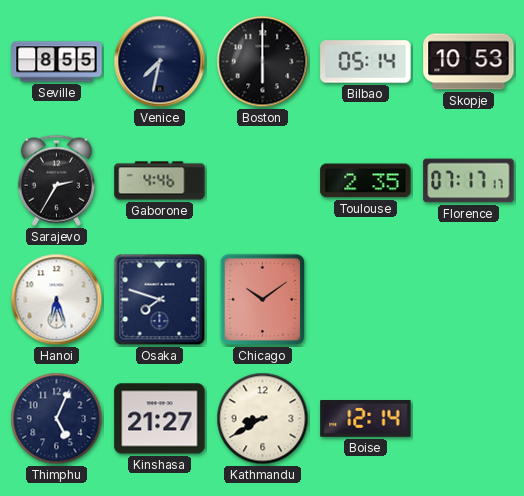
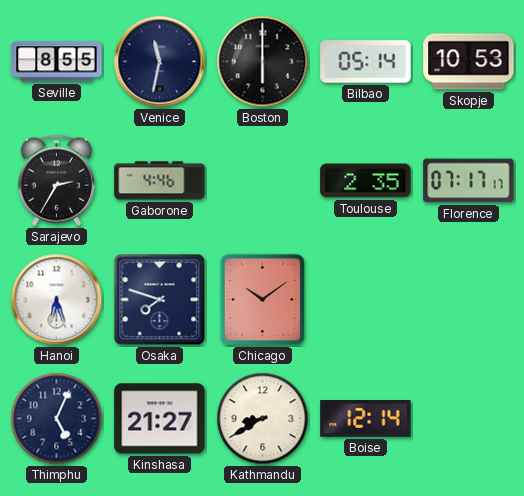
Venice: 7:32 -> 11:32
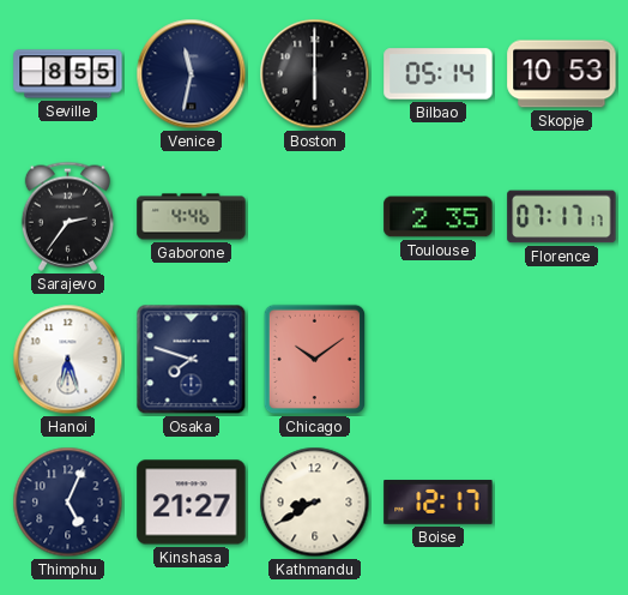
Sarajevo: 2:35 -> 2:36
Boise: 12:14 -> 12:17
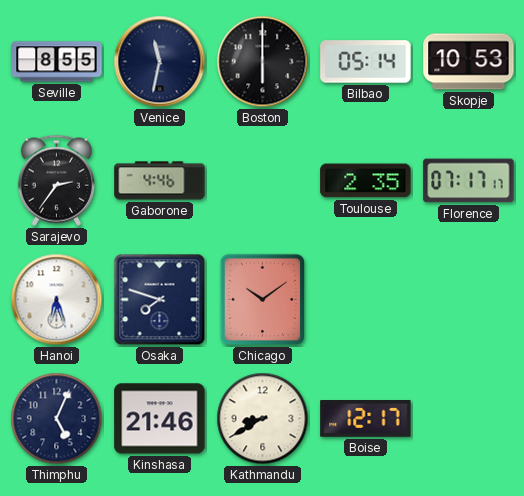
Kinshasa: 21:27 -> 21:46
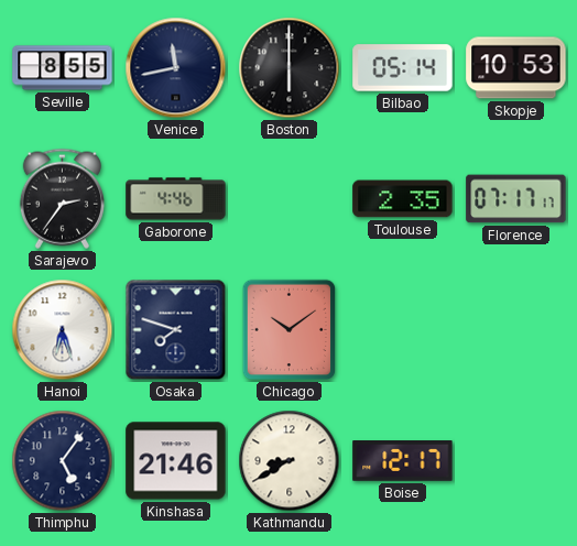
Venice: 11:32 -> 11:43
Thimphu: 5:04 -> 5:06
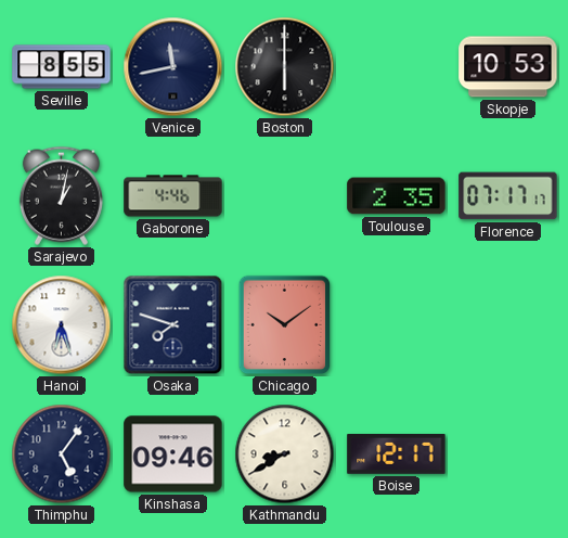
Bilbao: 05:14 -> none
Sarajevo: 2:36 -> 1:02
Kinshasa: 21:46 -> 09:46
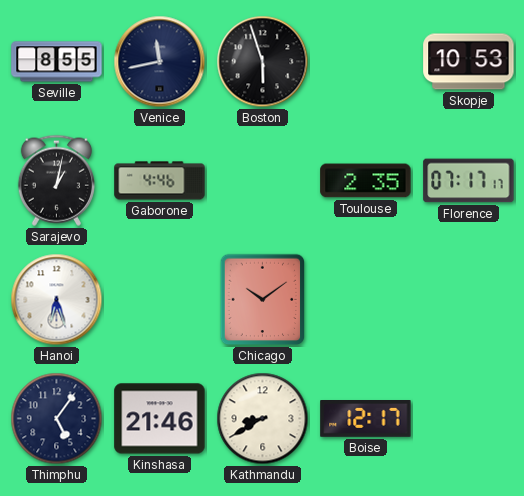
Boston: 6:00 -> 5:57
Osaka: 7:48 -> none
Kinshasa: 09:46 -> 21:46
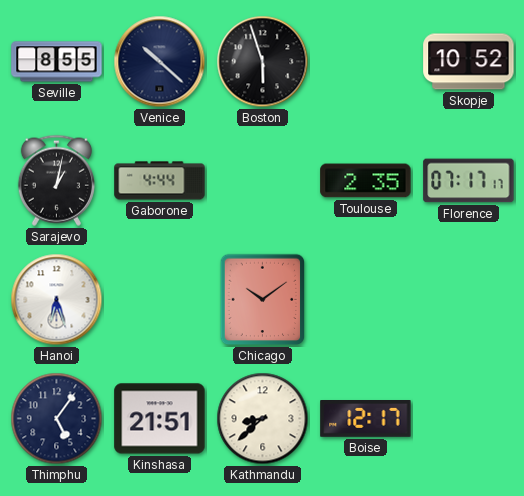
Venice: 11:43 -> 10:22
Skopje: 10:53 -> 10:52
Gaborone: 4:46 -> 4:44
Kinshasa: 21:46 -> 21:51
Kathmandu: 8:40 -> 8:38
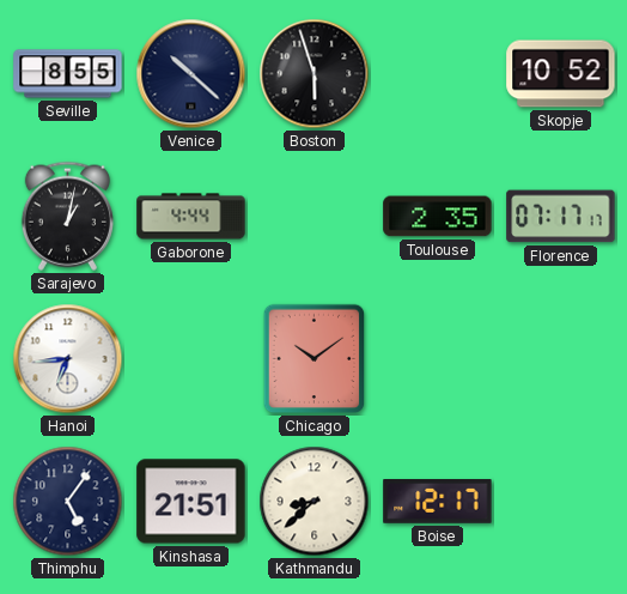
Hanoi: 6:27 -> 6:44
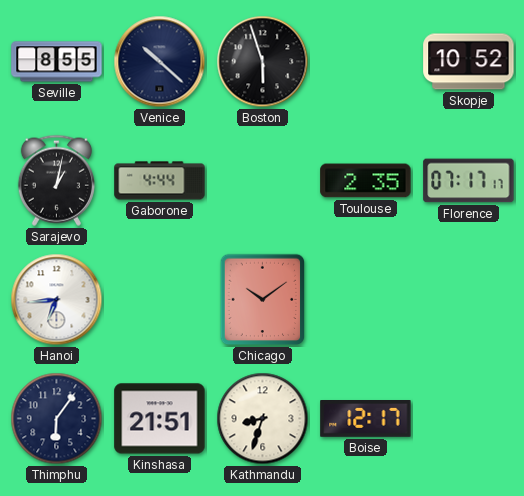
Thimphu: 5:06 -> 6:06
Kathmandu: 8:38 -> 8:33
